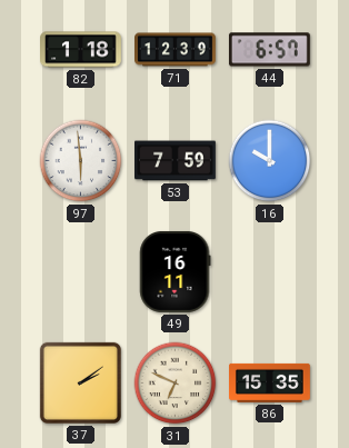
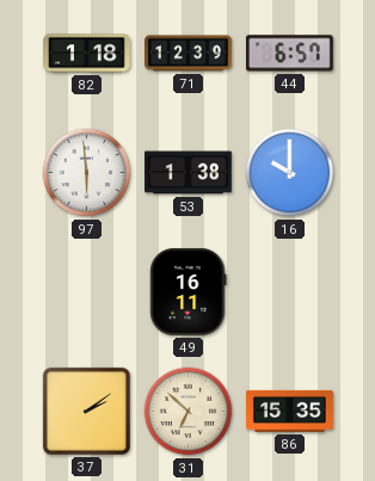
53: 7:59 -> 1:38
31: 6:49 -> 6:52
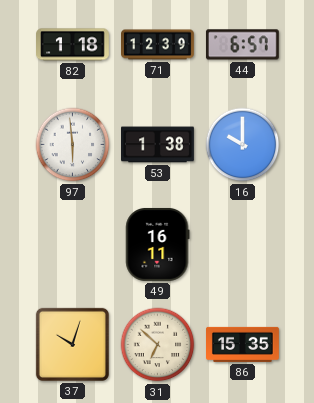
37: 2:09 -> 10:03
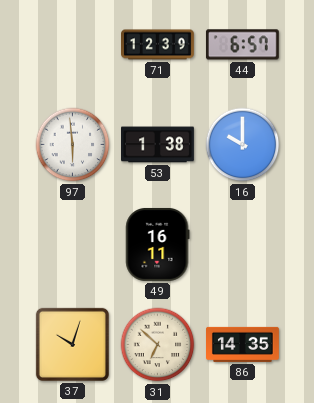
82: 1:18 -> none
86: 15:35 -> 14:35
